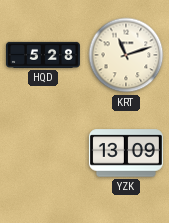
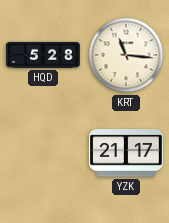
KRT: 11:12 -> 11:16
YZK: 13:09 -> 21:17
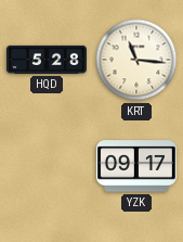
YZK: 21:17 -> 09:17
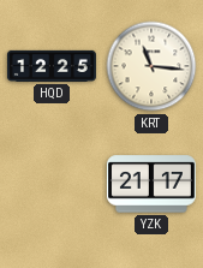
HQD: 5:28 -> 12:25
YZK: 09:17 -> 21:17
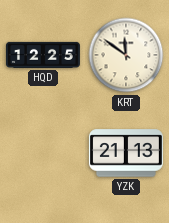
KRT: 11:16 -> 11:51
YZK: 21:17 -> 21:13
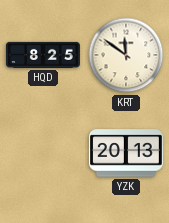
HQD: 12:25 -> 8:25
YZK: 21:13 -> 20:13
